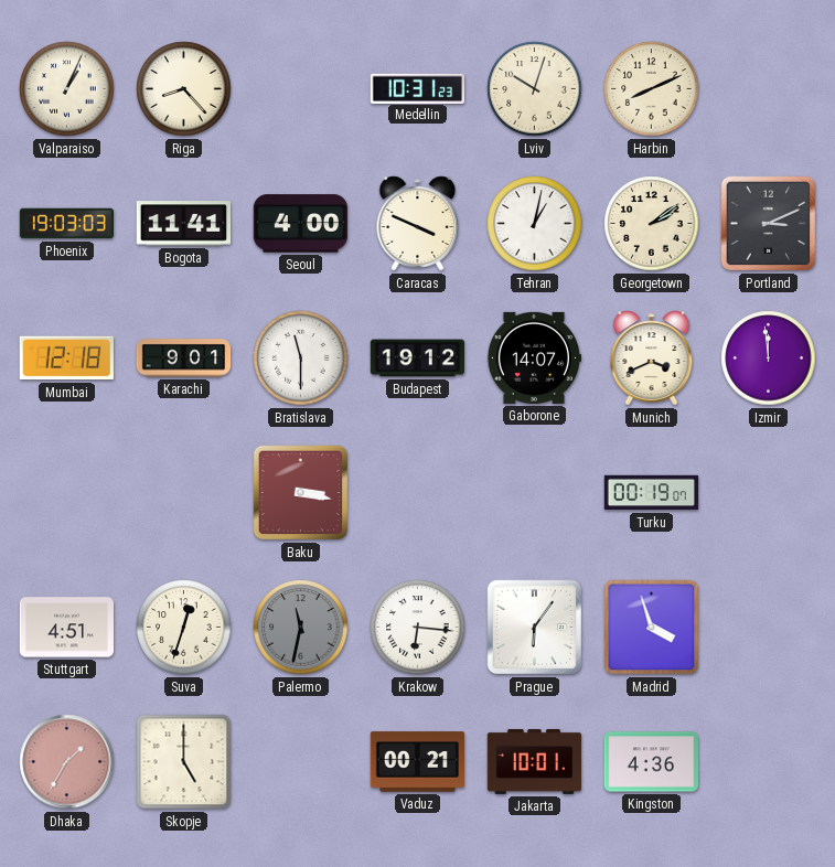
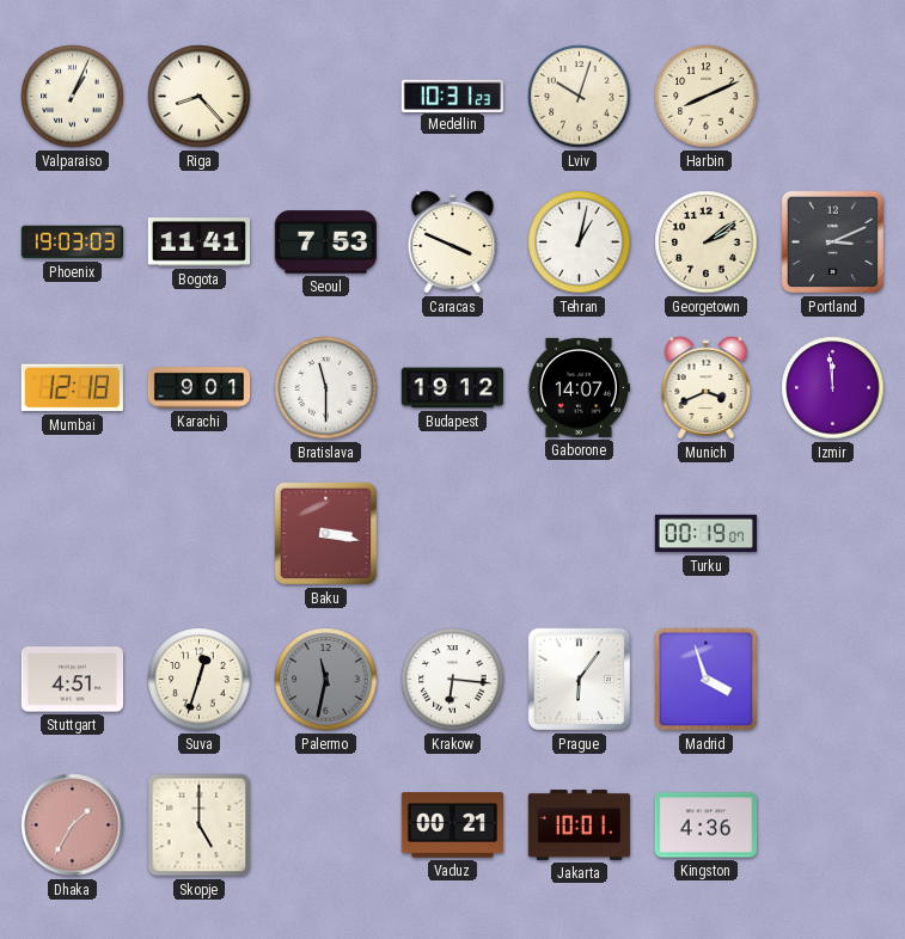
Seoul: 4:00 -> 7:53
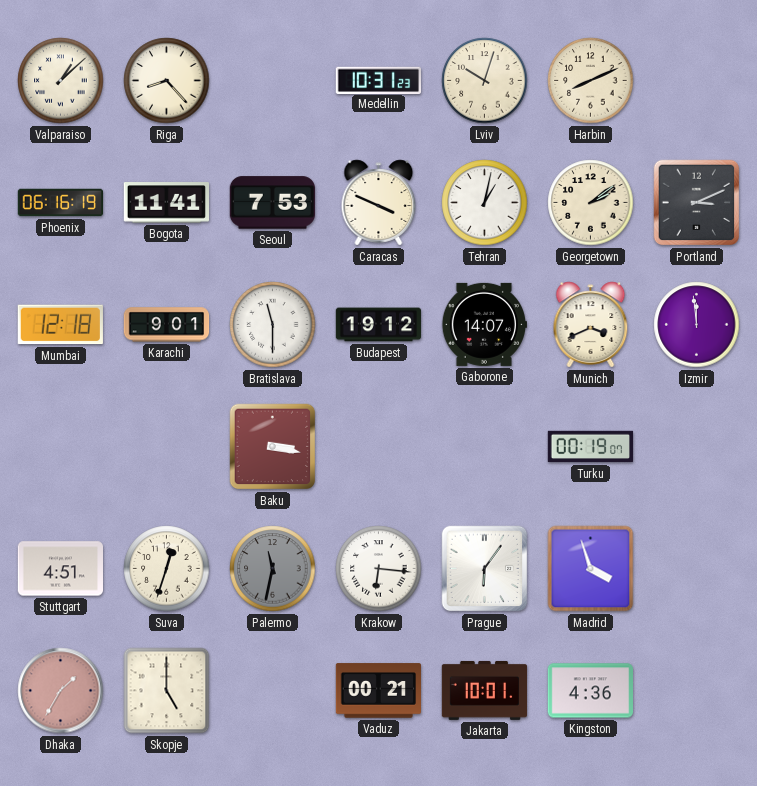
Valparaiso: 1:04 -> 1:08
Phoenix: 19:03 -> 06:16
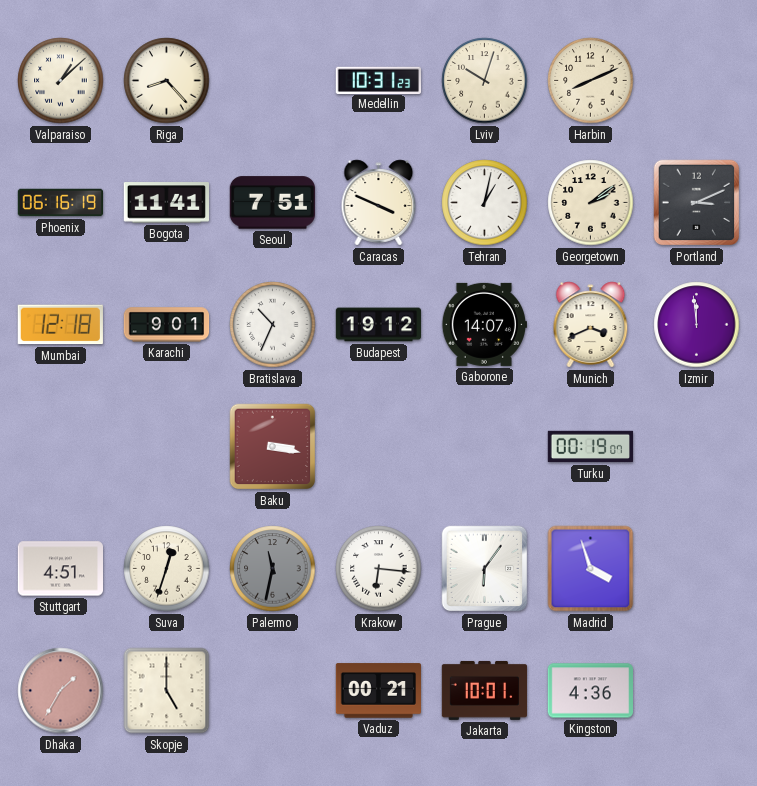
Seoul: 7:53 -> 7:51
Bratislava: 11:30 -> 10:34
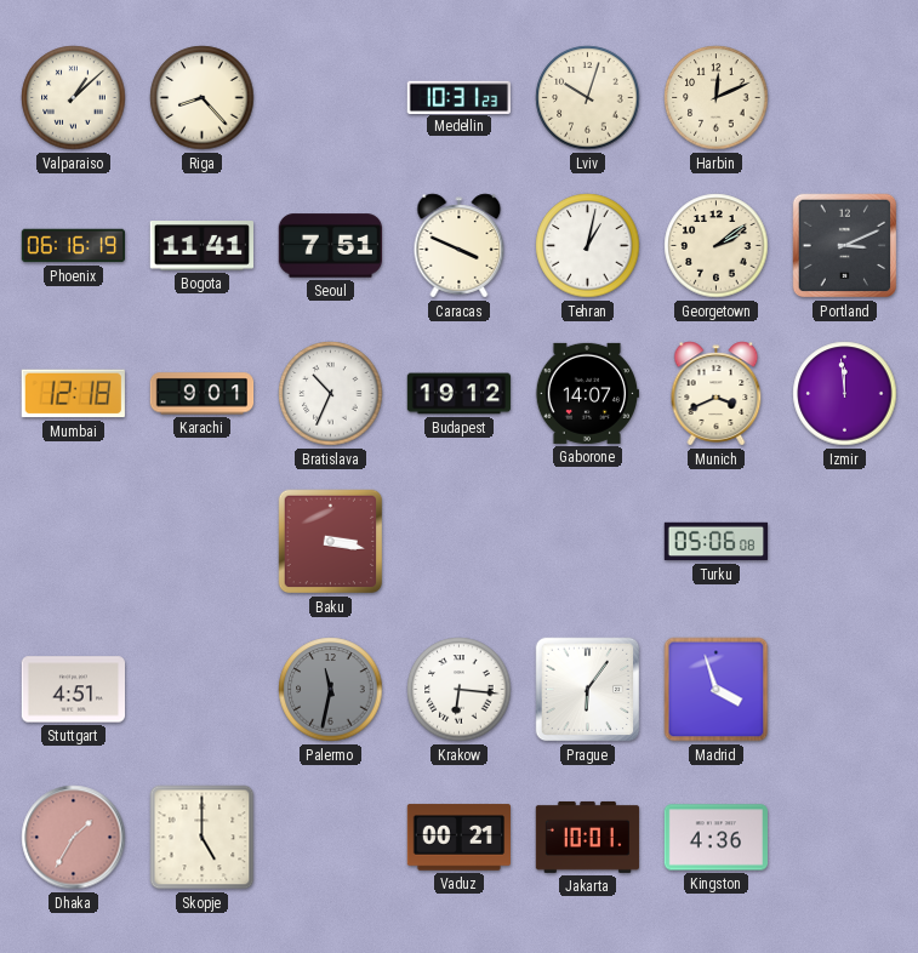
Harbin: 8:11 -> 12:11
Turku: 00:19 -> 05:06
Suva: 12:33 -> none
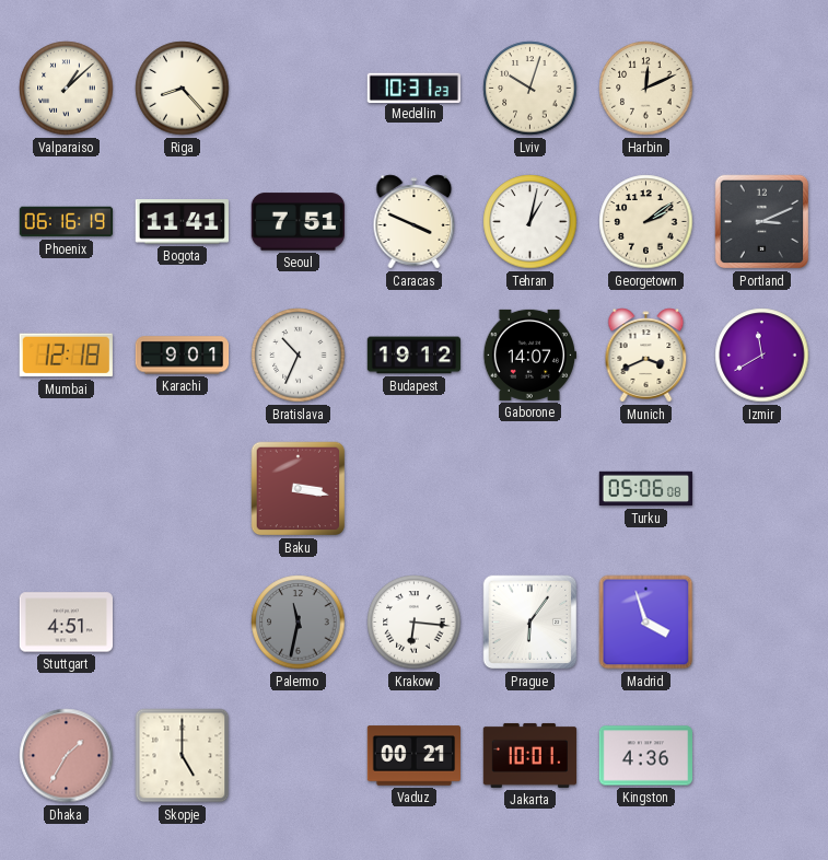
Izmir: 11:59 -> 11:40
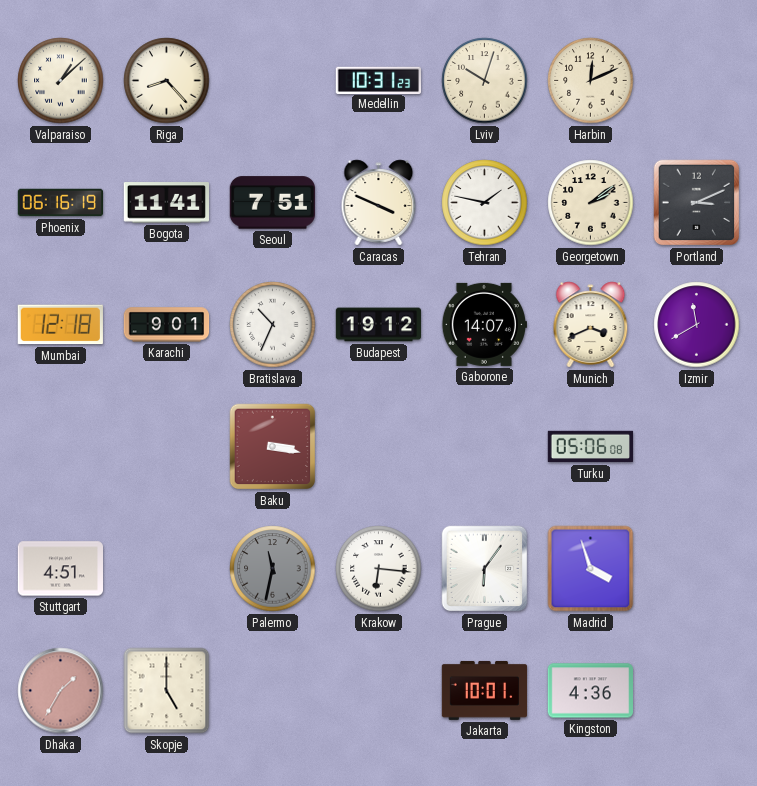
Tehran: 1:02 -> 1:47
Vaduz: 00:21 -> none
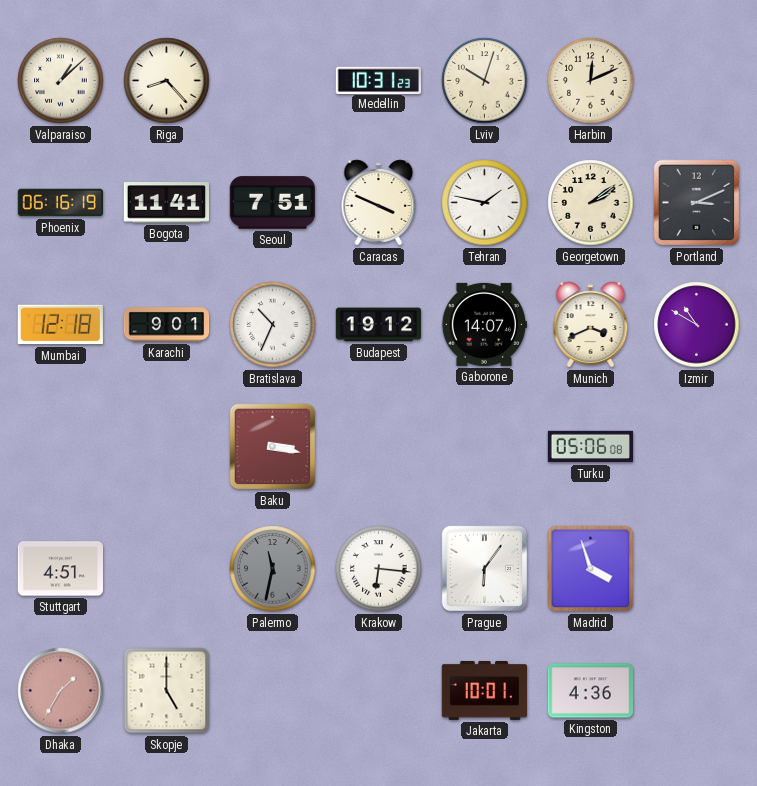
Izmir: 11:40 -> 10:50
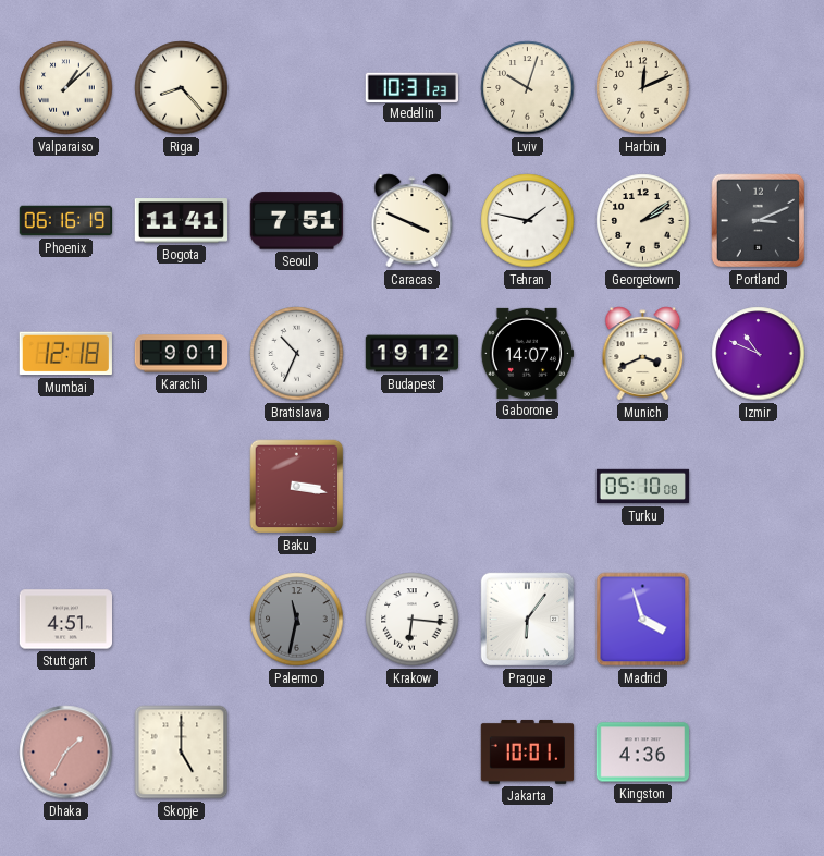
Izmir: 10:50 -> 10:49
Turku: 05:06 -> 05:10
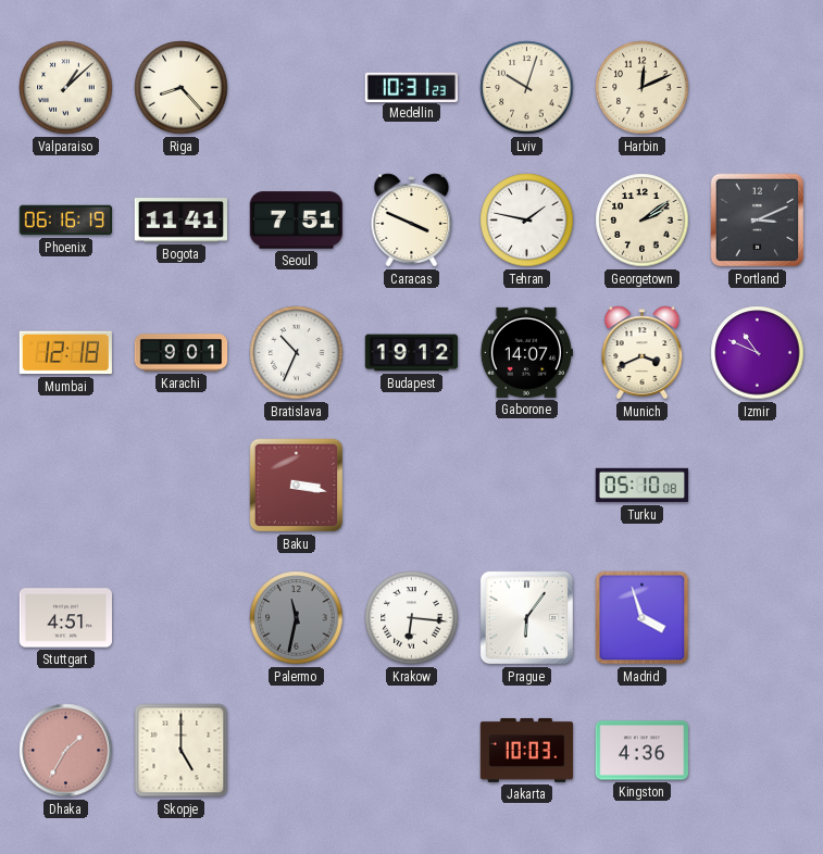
Jakarta: 10:01 -> 10:03
